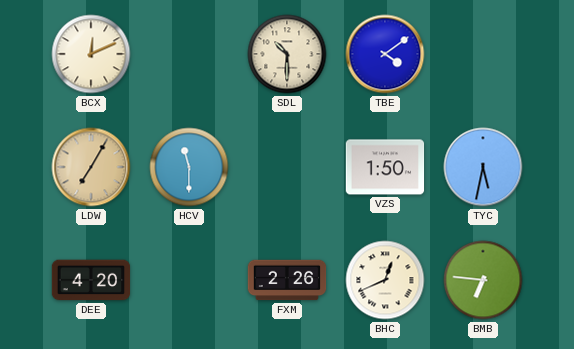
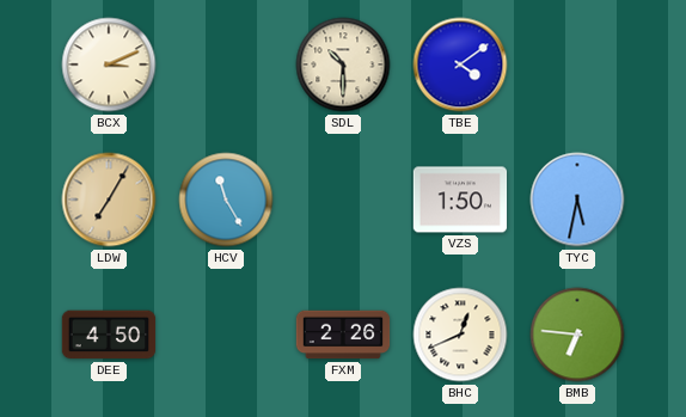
BCX: 12:11 -> 3:11
HCV: 11:30 -> 11:25
DEE: 4:20 -> 4:50
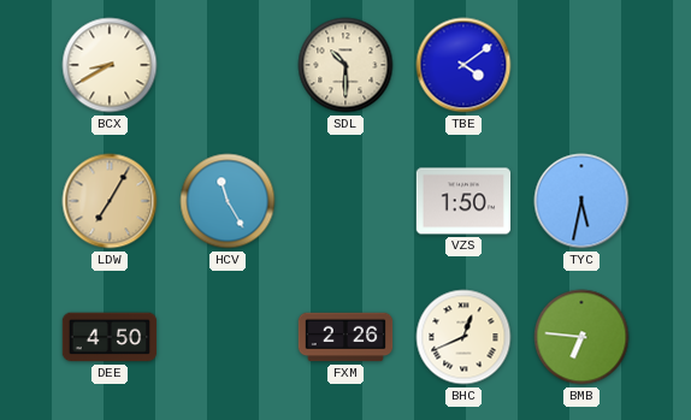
BCX: 3:11 -> 8:40
